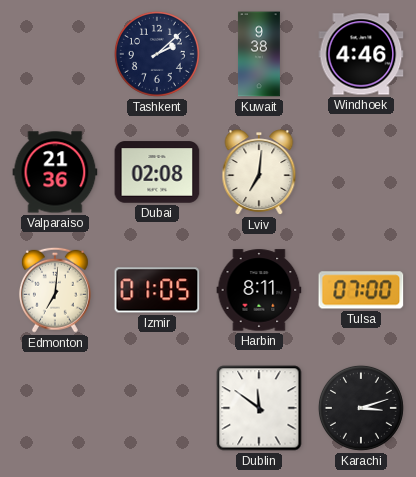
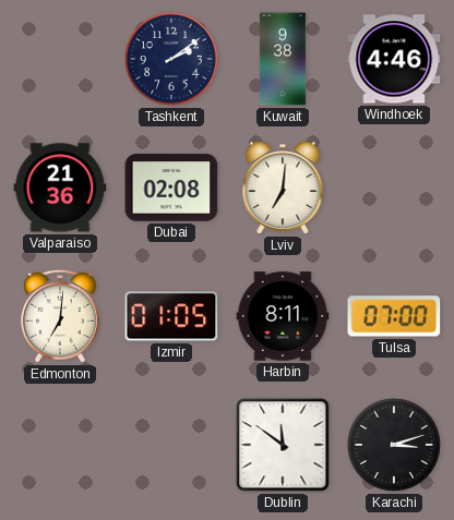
Tashkent: 2:08 -> 2:09
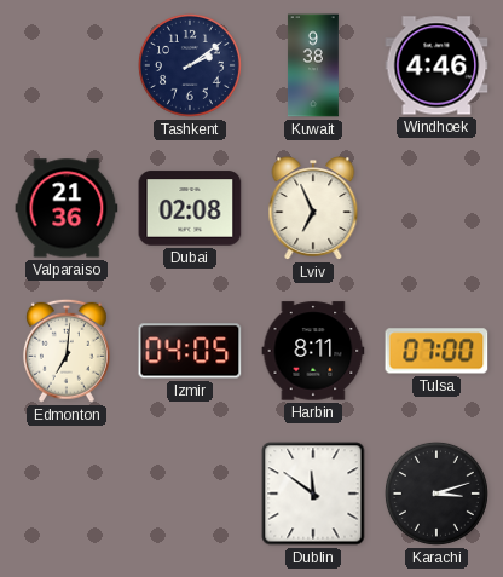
Lviv: 7:01 -> 6:56
Izmir: 01:05 -> 04:05
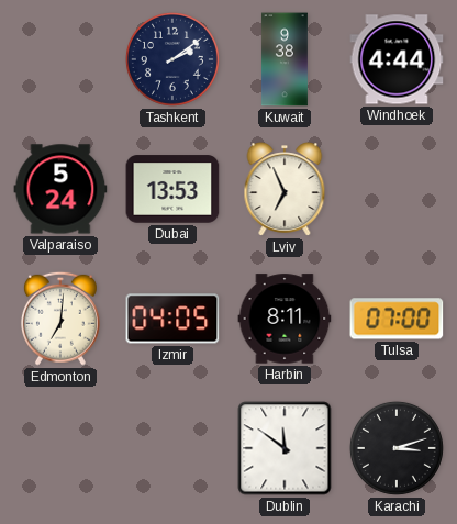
Windhoek: 4:46 -> 4:44
Valparaiso: 21:36 -> 5:24
Dubai: 02:08 -> 13:53
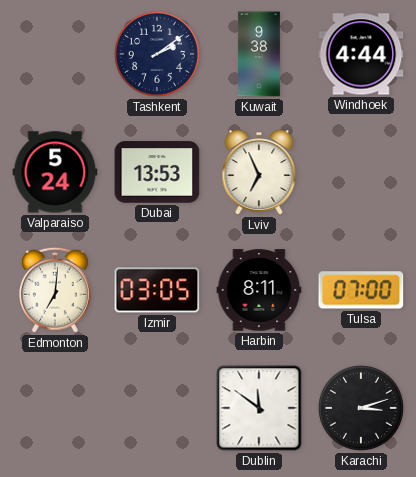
Izmir: 04:05 -> 03:05
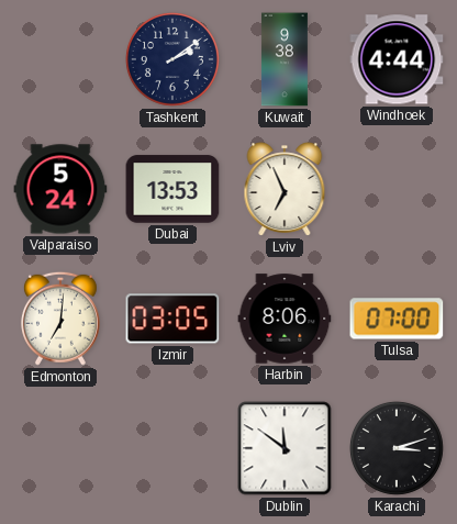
Harbin: 8:11 -> 8:06
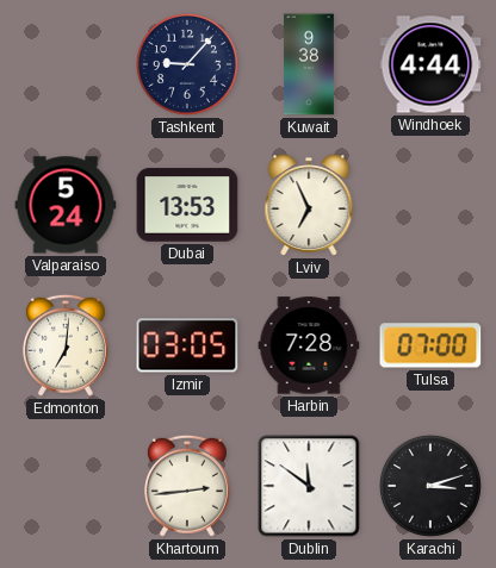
Tashkent: 2:09 -> 9:07
Harbin: 8:06 -> 7:28
Khartoum: none -> 2:44
